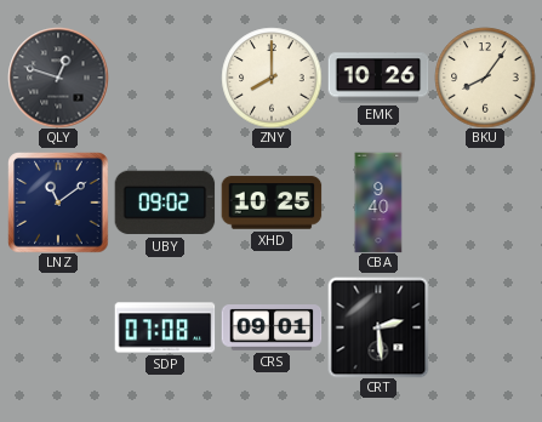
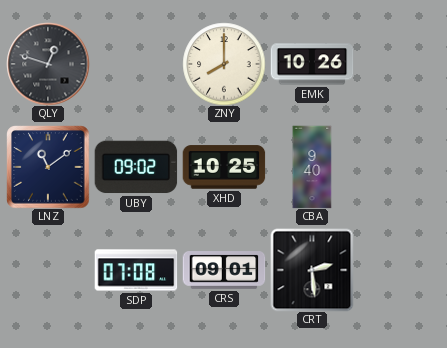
BKU: 8:06 -> none
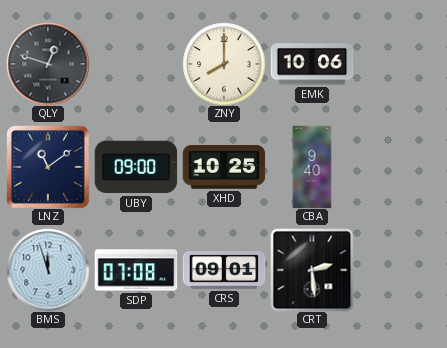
EMK: 10:26 -> 10:06
UBY: 09:02 -> 09:00
BMS: none -> 11:57
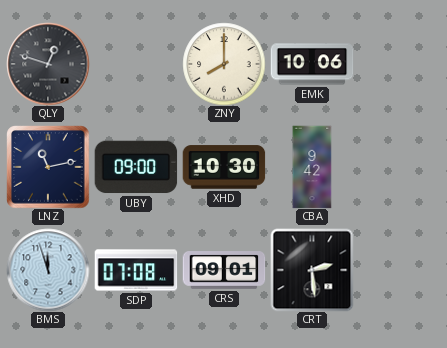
LNZ: 11:09 -> 11:13
XHD: 10:25 -> 10:30
CBA: 9:40 -> 9:42
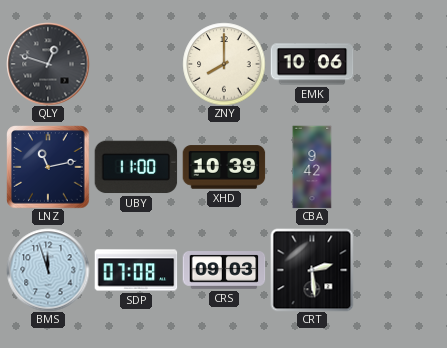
UBY: 09:00 -> 11:00
XHD: 10:30 -> 10:39
CRS: 09:01 -> 09:03
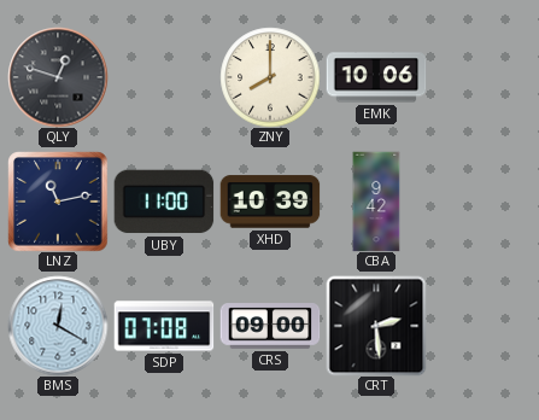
BMS: 11:57 -> 12:20
CRS: 09:03 -> 09:00
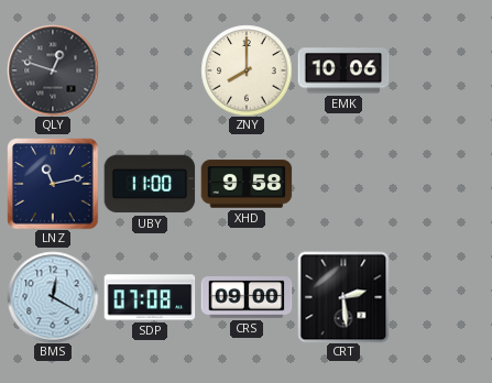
XHD: 10:39 -> 9:58
CBA: 9:42 -> none
